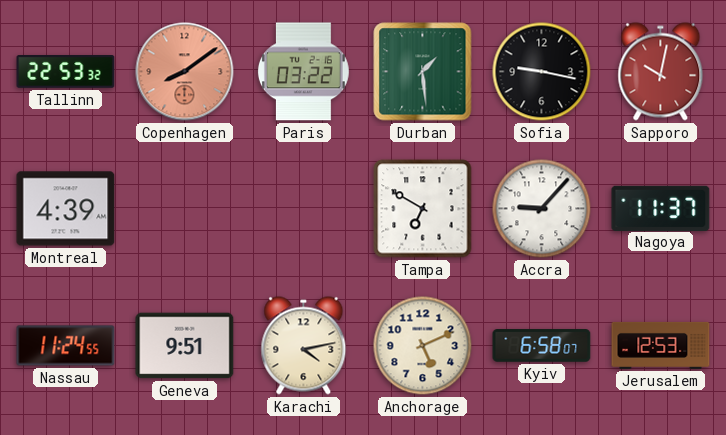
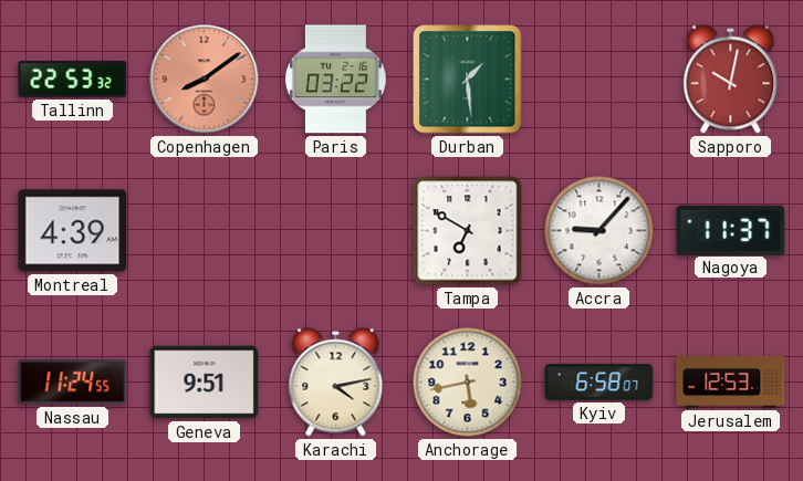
Sofia: 9:17 -> none
Anchorage: 5:11 -> 5:43
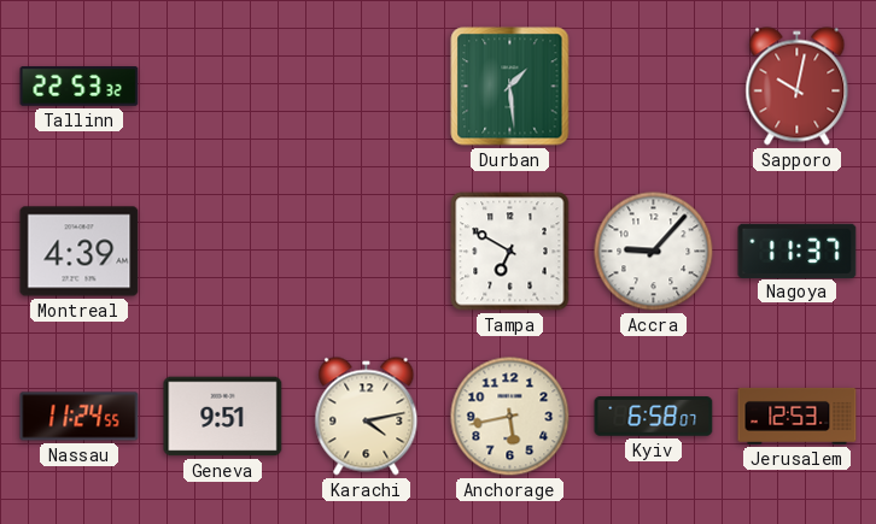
Copenhagen: 8:09 -> none
Paris: 03:22 -> none
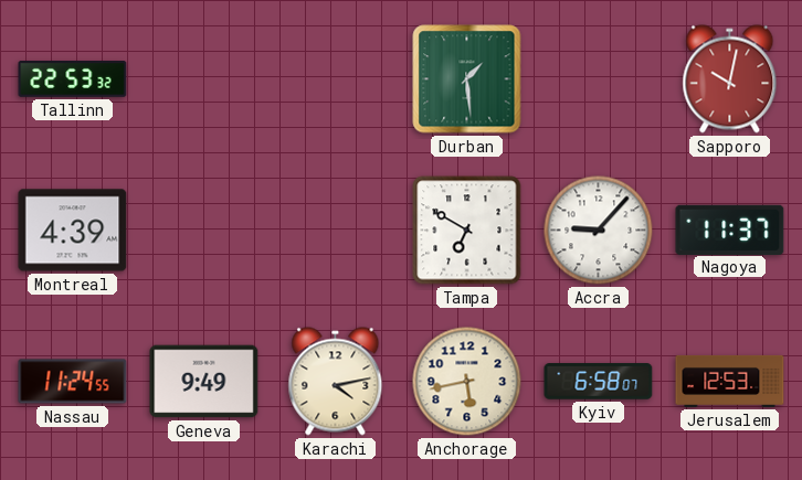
Geneva: 9:51 -> 9:49
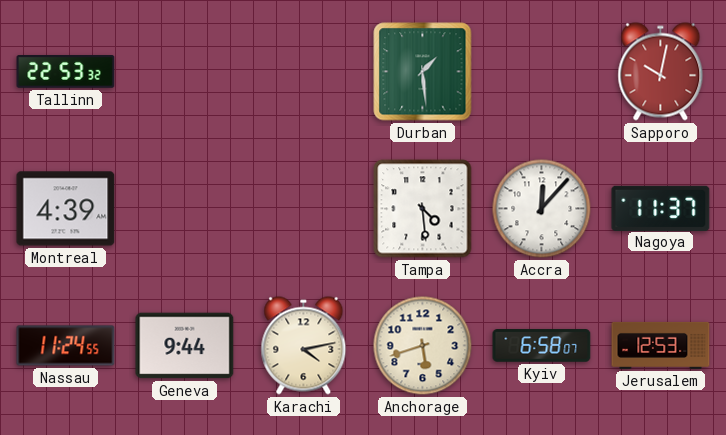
Tampa: 6:50 -> 4:29
Accra: 9:07 -> 12:07
Geneva: 9:49 -> 9:44
Anchorage: 5:43 -> 5:42
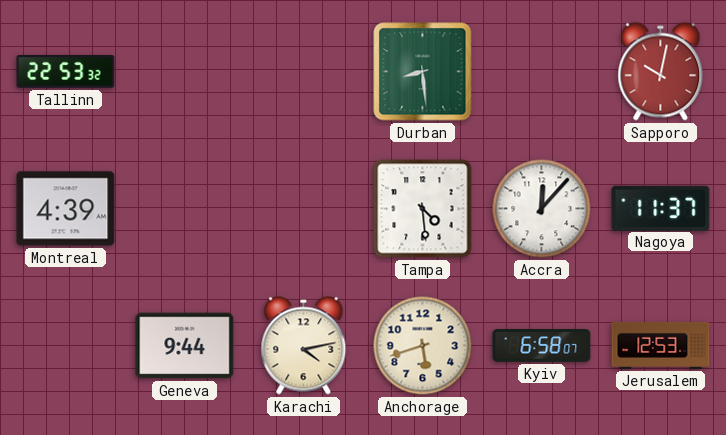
Durban: 1:29 -> 8:29
Nassau: 11:24 -> none
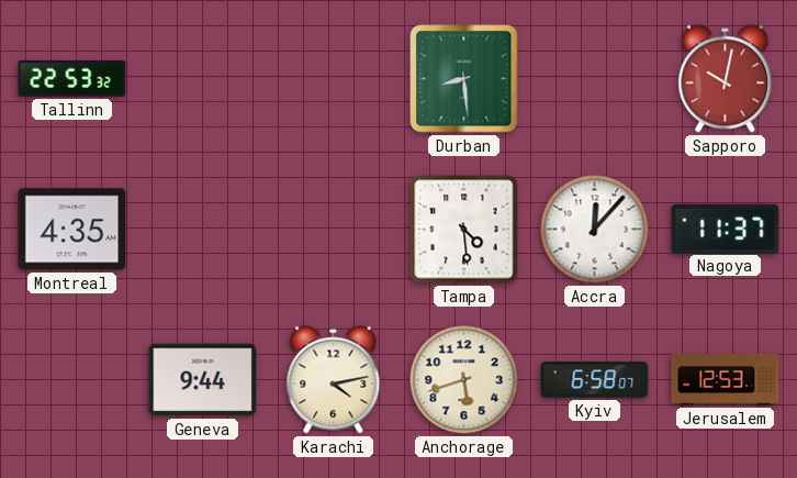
Montreal: 4:39 -> 4:35
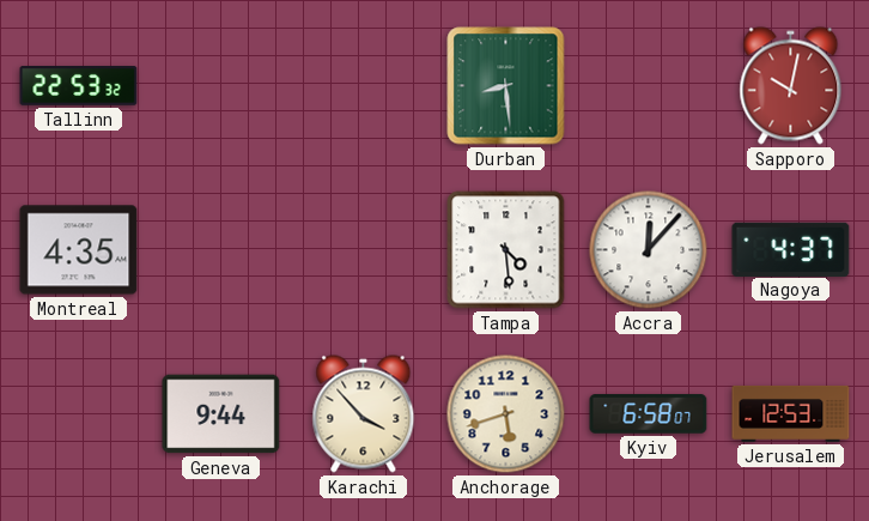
Nagoya: 11:37 -> 4:37
Karachi: 4:13 -> 3:53
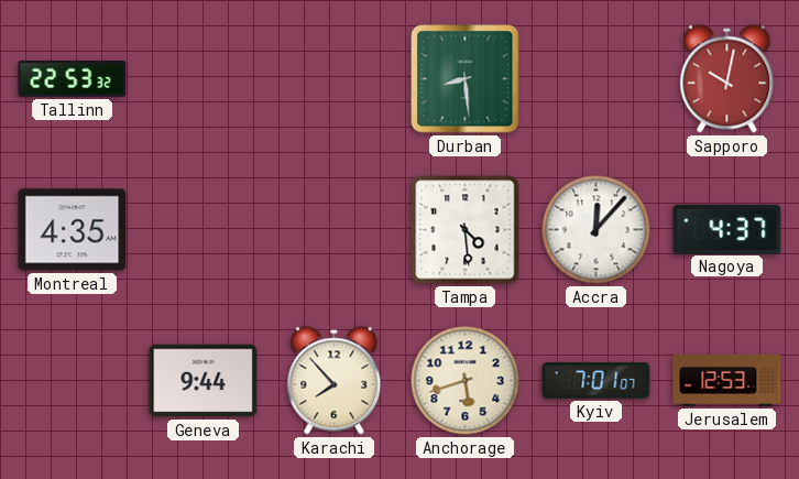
Karachi: 3:53 -> 7:53
Kyiv: 6:58 -> 7:01
